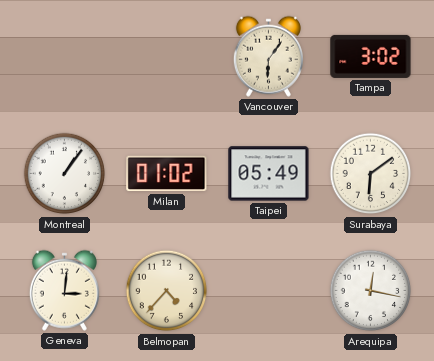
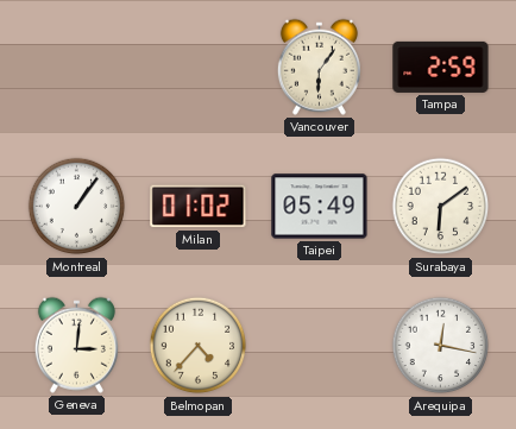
Tampa: 3:02 -> 2:59
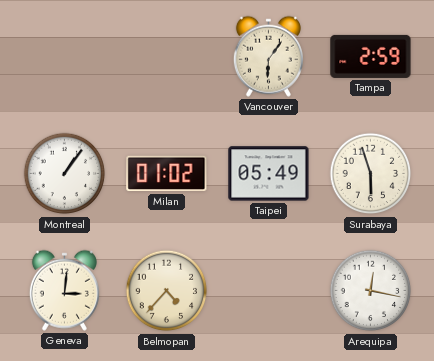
Surabaya: 6:09 -> 5:57
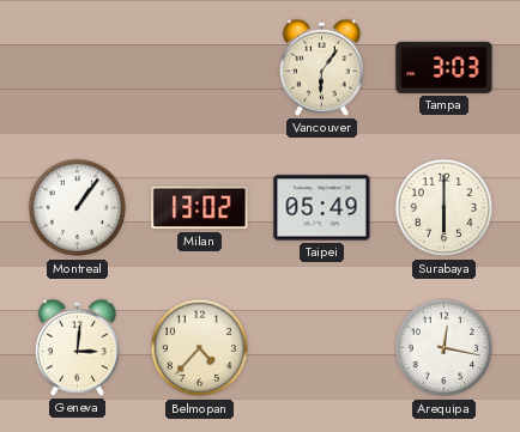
Tampa: 2:59 -> 3:03
Milan: 01:02 -> 13:02
Surabaya: 5:57 -> 6:00
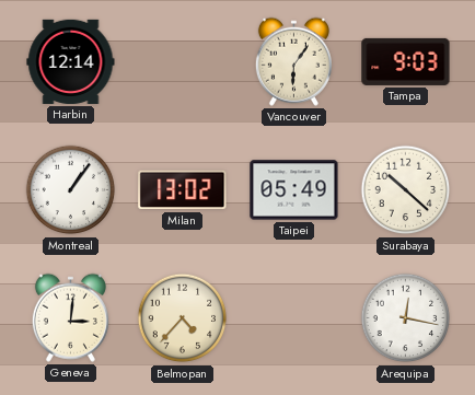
Harbin: none -> 12:14
Tampa: 3:03 -> 9:03
Surabaya: 6:00 -> 10:22
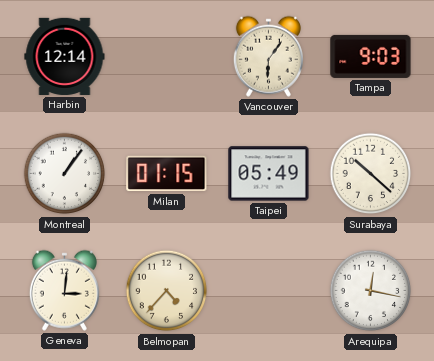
Milan: 13:02 -> 01:15
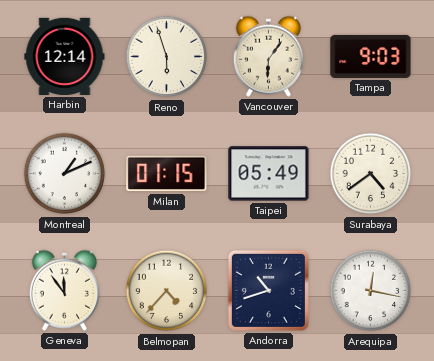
Reno: none -> 5:57
Montreal: 1:06 -> 1:11
Surabaya: 10:22 -> 4:39
Geneva: 3:01 -> 11:54
Andorra: none -> 10:42
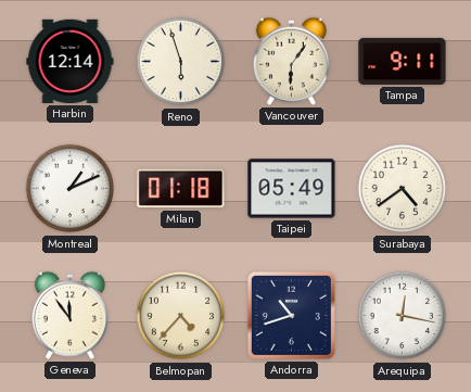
Tampa: 9:03 -> 9:11
Milan: 01:15 -> 01:18
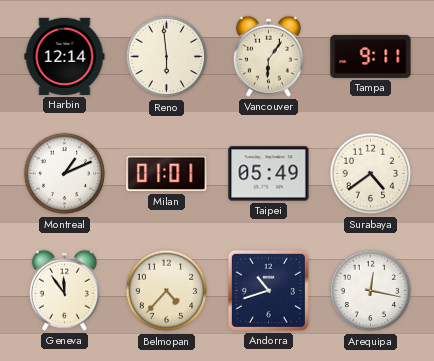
Reno: 5:57 -> 5:59
Milan: 01:18 -> 01:01
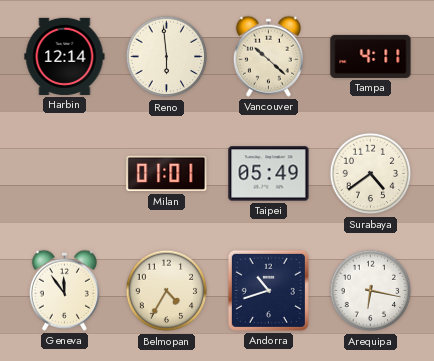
Vancouver: 6:06 -> 10:22
Tampa: 9:11 -> 4:11
Montreal: 1:11 -> none
Belmopan: 4:37 -> 4:35
Arequipa: 12:17 -> 6:17
